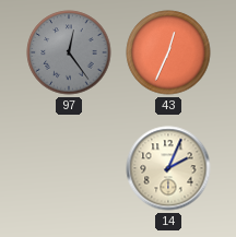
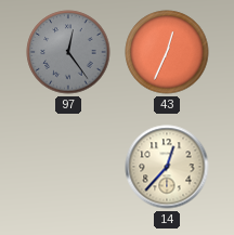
14: 2:04 -> 12:37
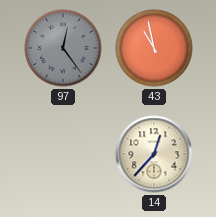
43: 12:34 -> 10:58
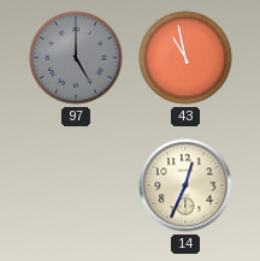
97: 12:24 -> 5:00
14: 12:37 -> 12:34
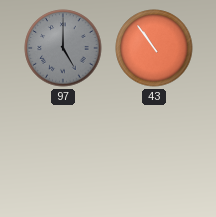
43: 10:58 -> 10:54
14: 12:34 -> none
